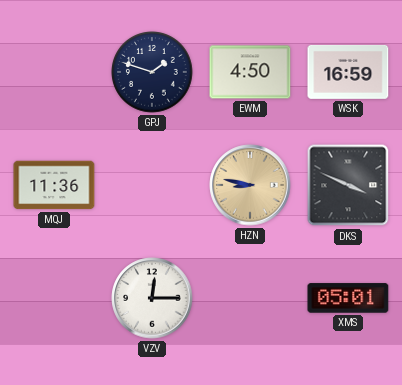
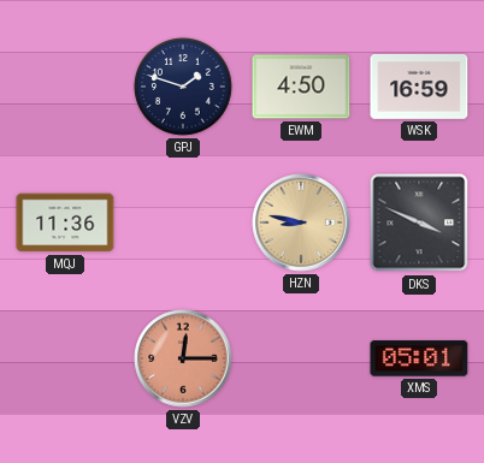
VZV dial: white -> salmon
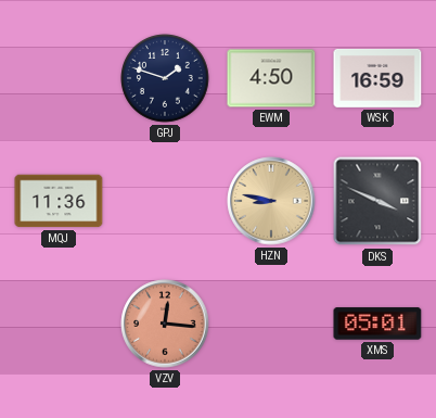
VZV: 12:15 -> 12:16
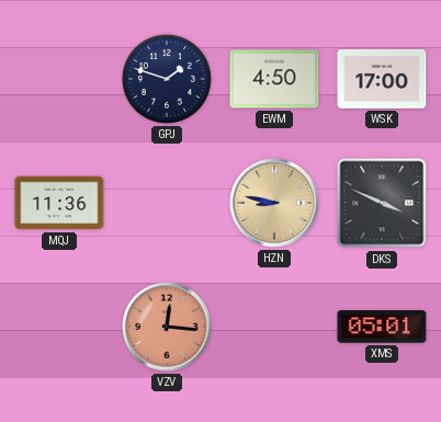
WSK: 16:59 -> 17:00
